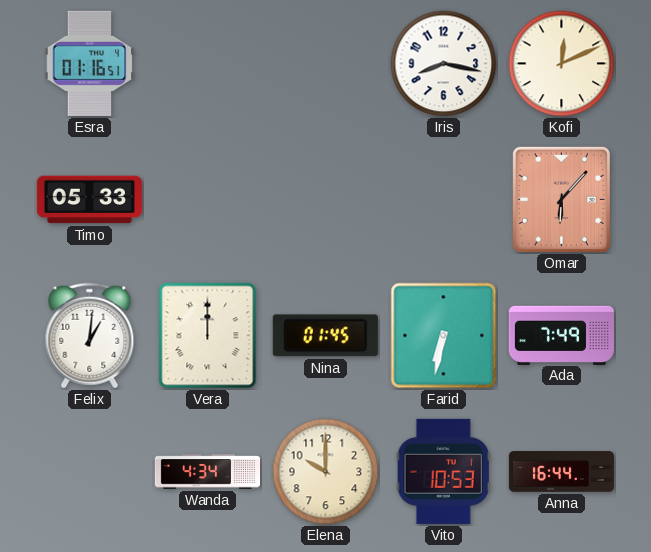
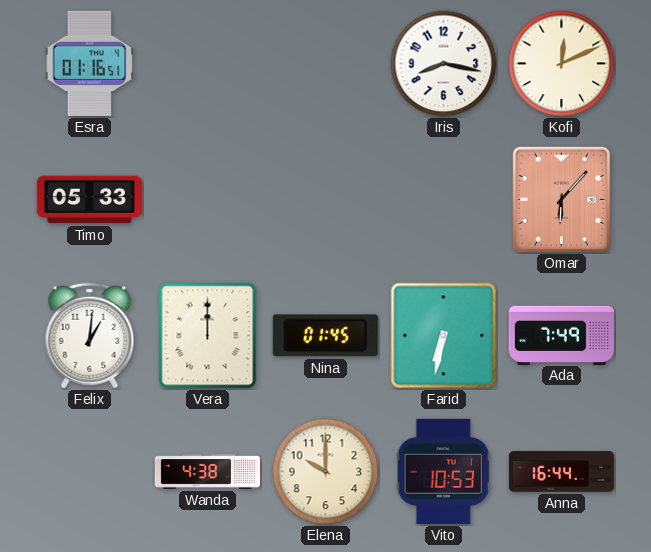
Wanda: 4:34 -> 4:38
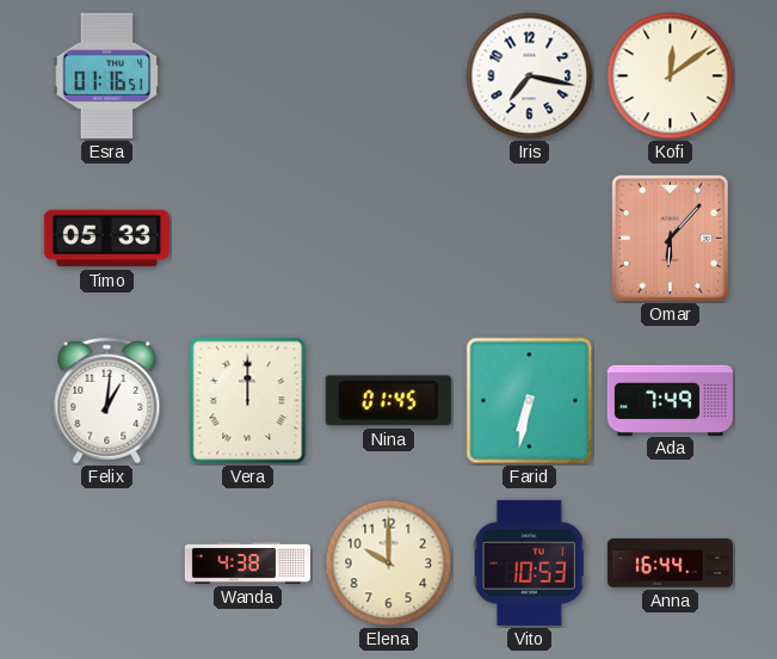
Iris: 8:17 -> 7:17
Kofi: 12:11 -> 12:09
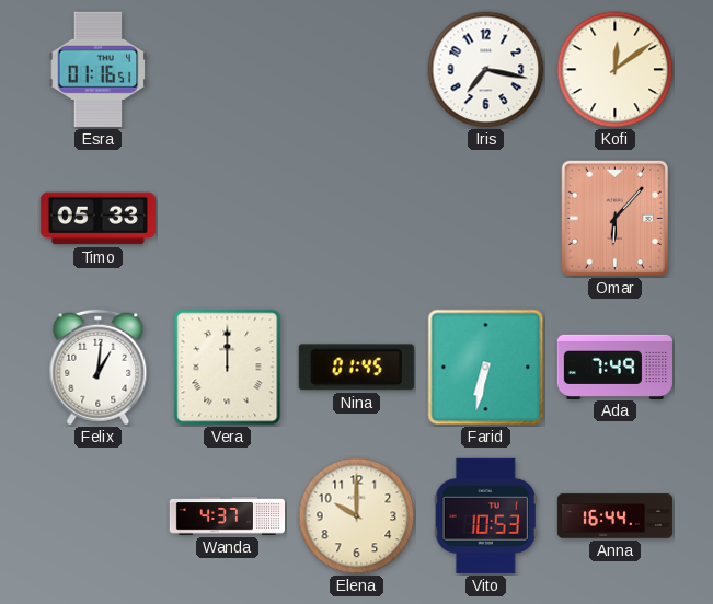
Wanda: 4:38 -> 4:37
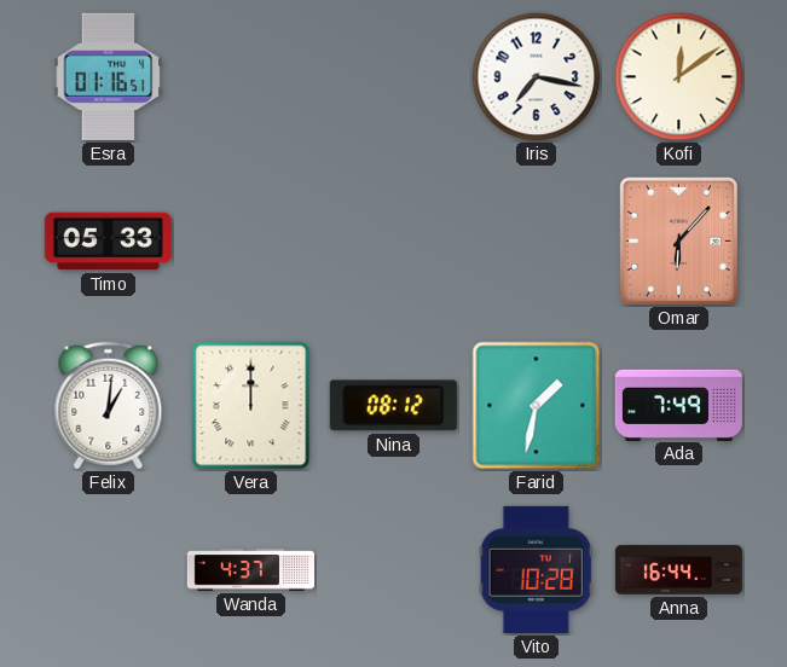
Nina: 01:45 -> 08:12
Farid: 6:32 -> 1:32
Elena: 10:00 -> none
Vito: 10:53 -> 10:28
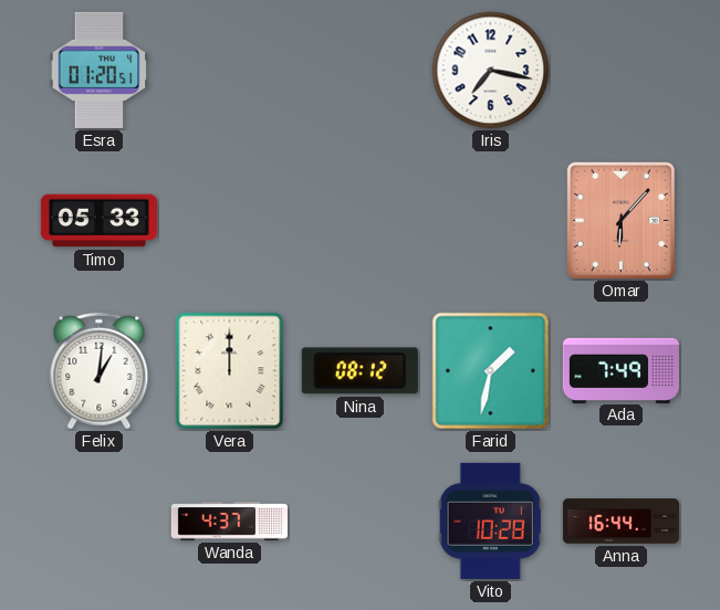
Esra: 01:16 -> 01:20
Kofi: 12:09 -> none
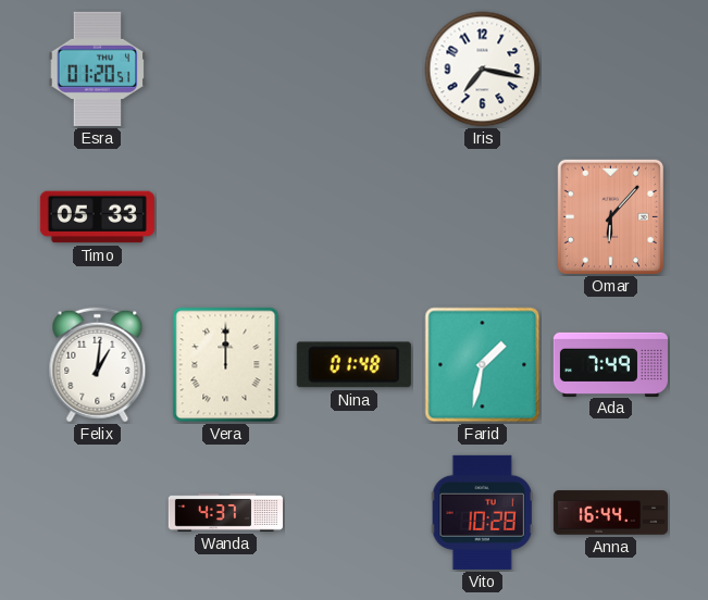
Nina: 08:12 -> 01:48
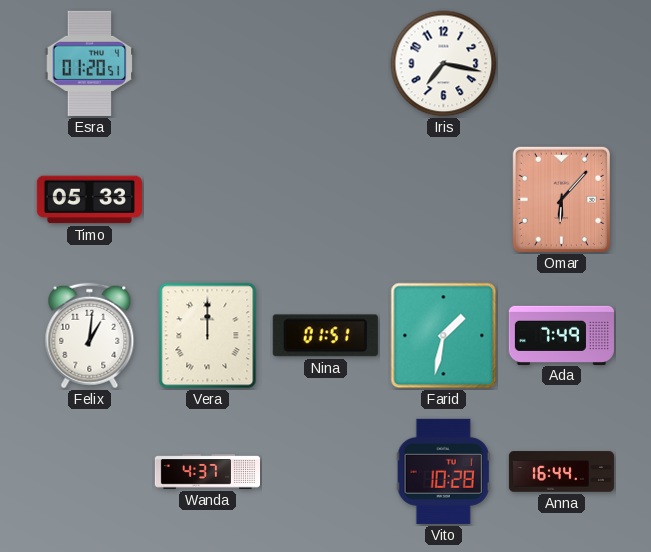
Nina: 01:48 -> 01:51
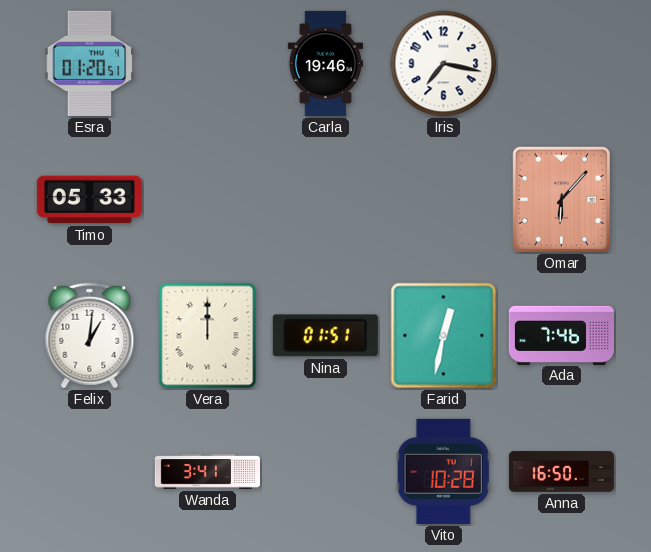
Carla: none -> 19:46
Farid: 1:32 -> 12:32
Ada: 7:49 -> 7:46
Wanda: 4:37 -> 3:41
Anna: 16:44 -> 16:50
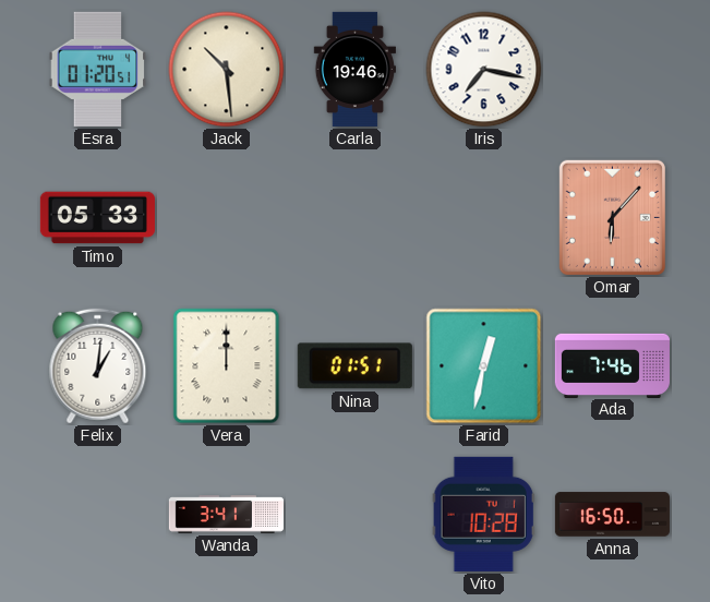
Jack: none -> 10:29
